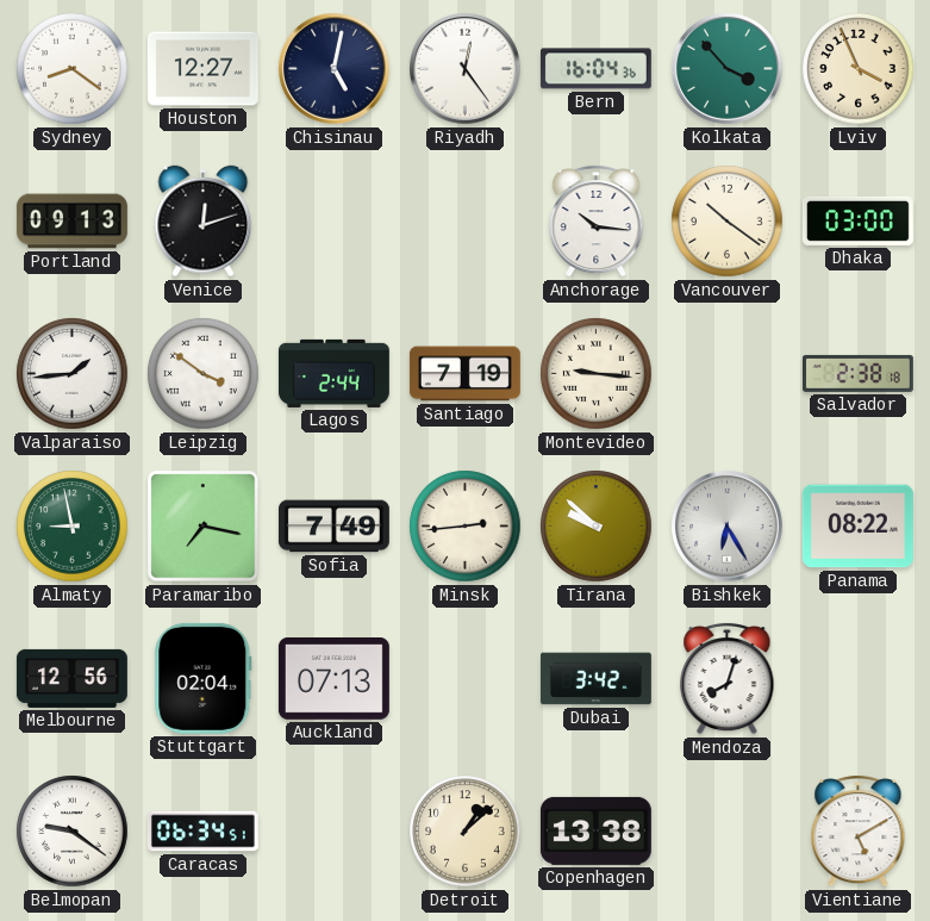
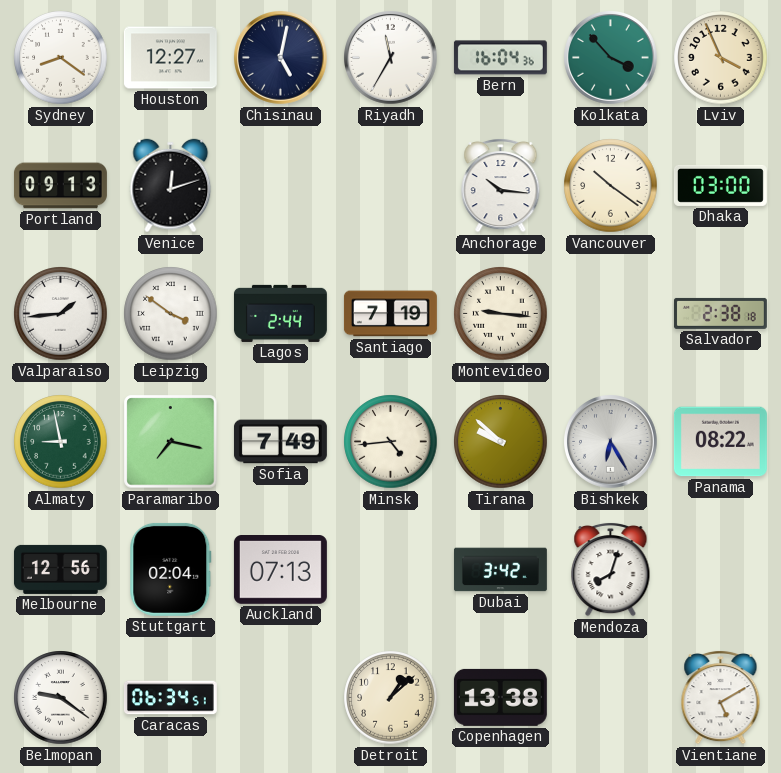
Riyadh: 12:24 -> 11:35
Minsk: 2:44 -> 4:44
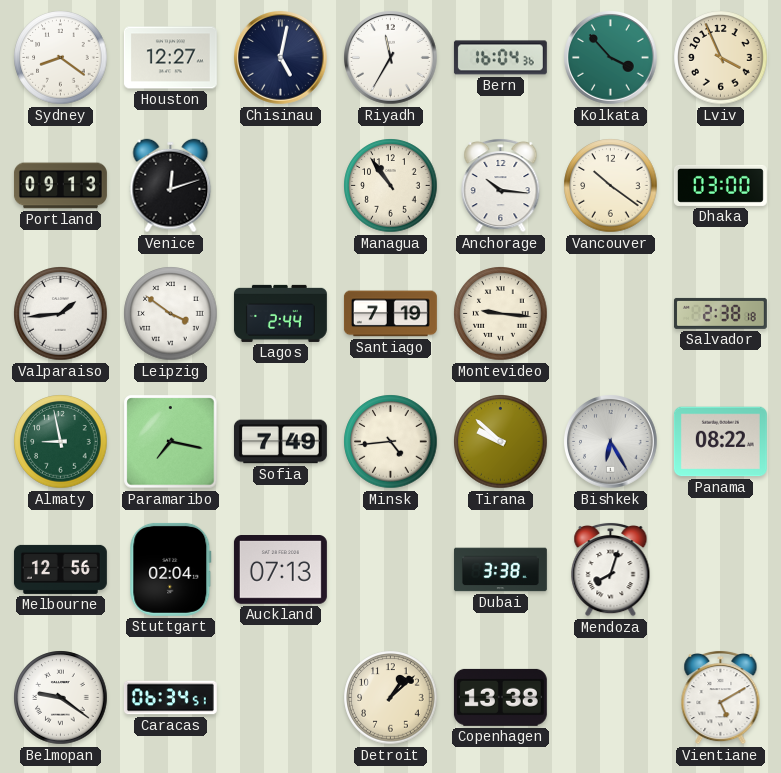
Managua: none -> 10:54
Dubai: 3:42 -> 3:38
